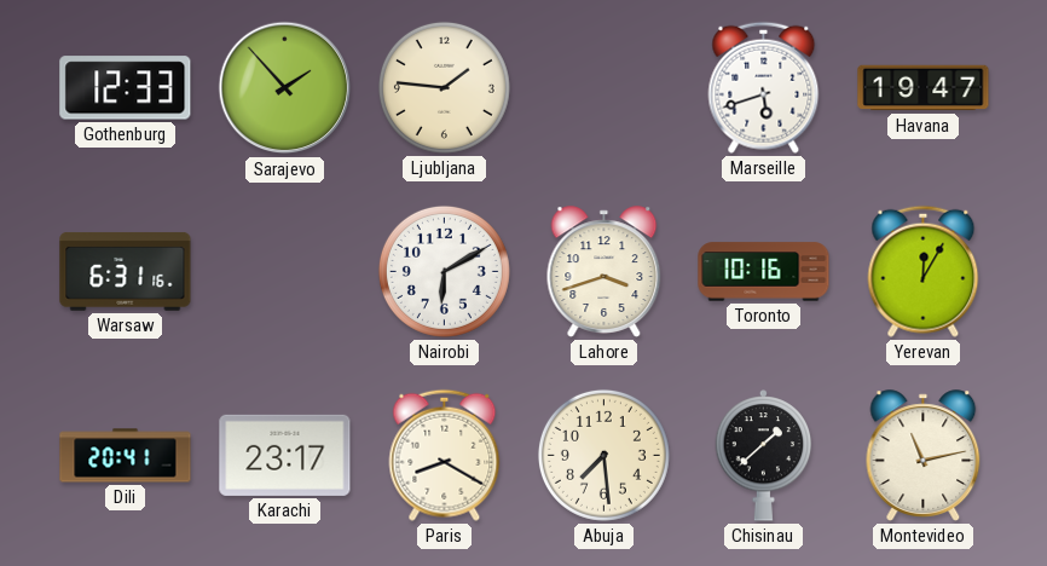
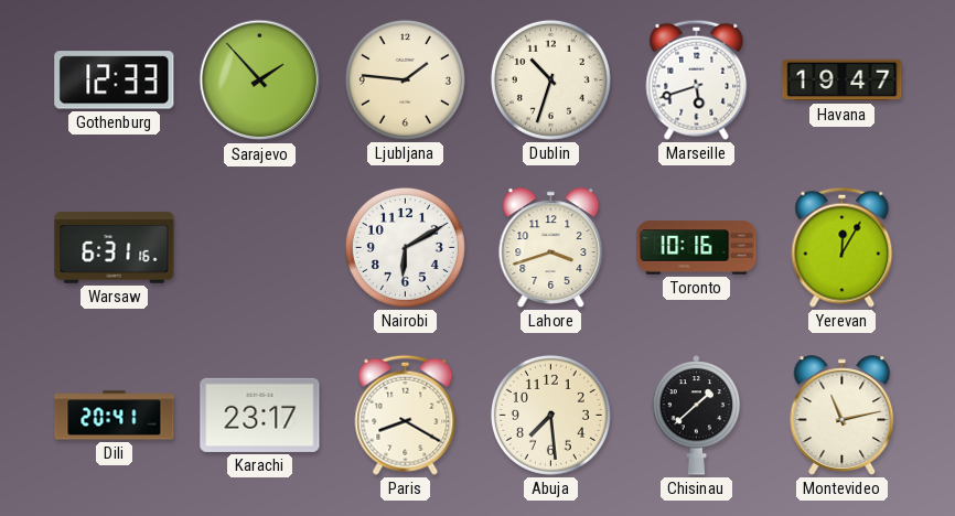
Dublin: none -> 10:33
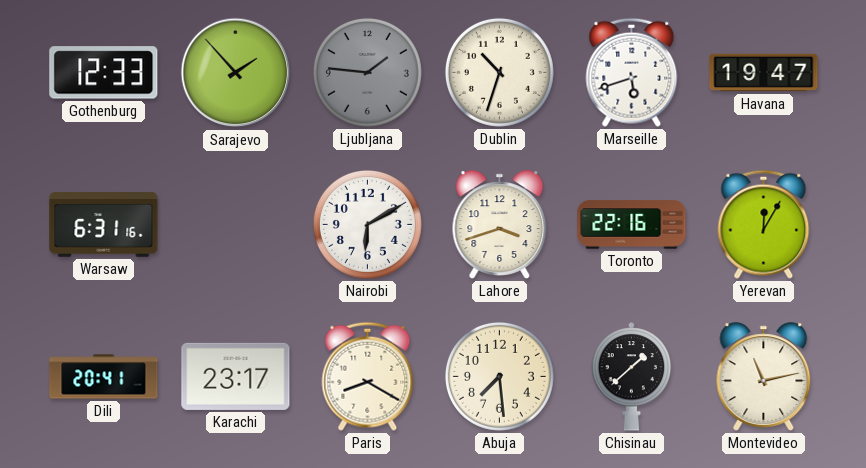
Ljubljana dial: cream -> grey
Toronto: 10:16 -> 22:16
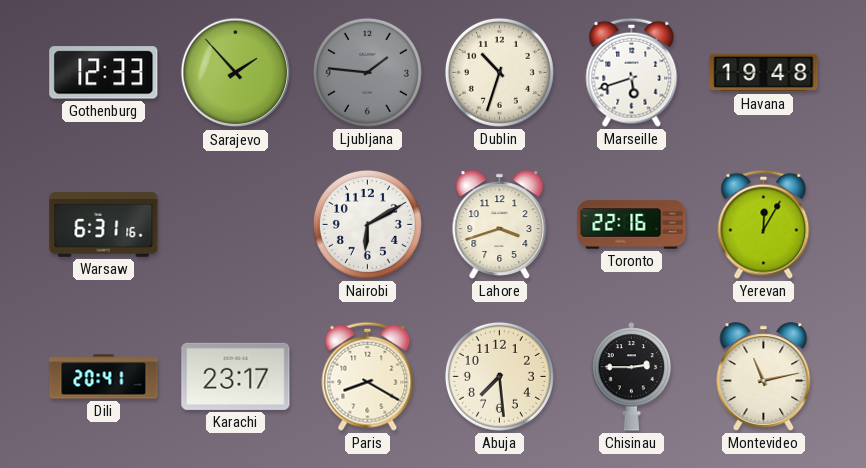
Havana: 19:47 -> 19:48
Chisinau: 1:38 -> 2:45
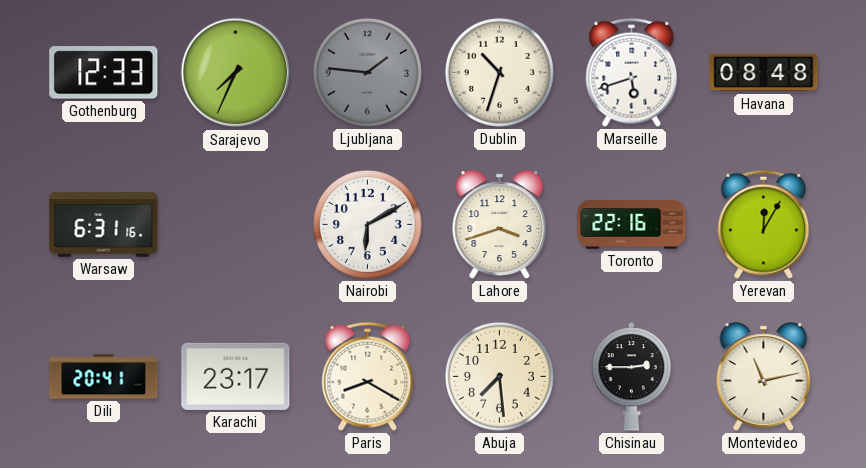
Sarajevo: 1:53 -> 7:34
Havana: 19:48 -> 08:48
